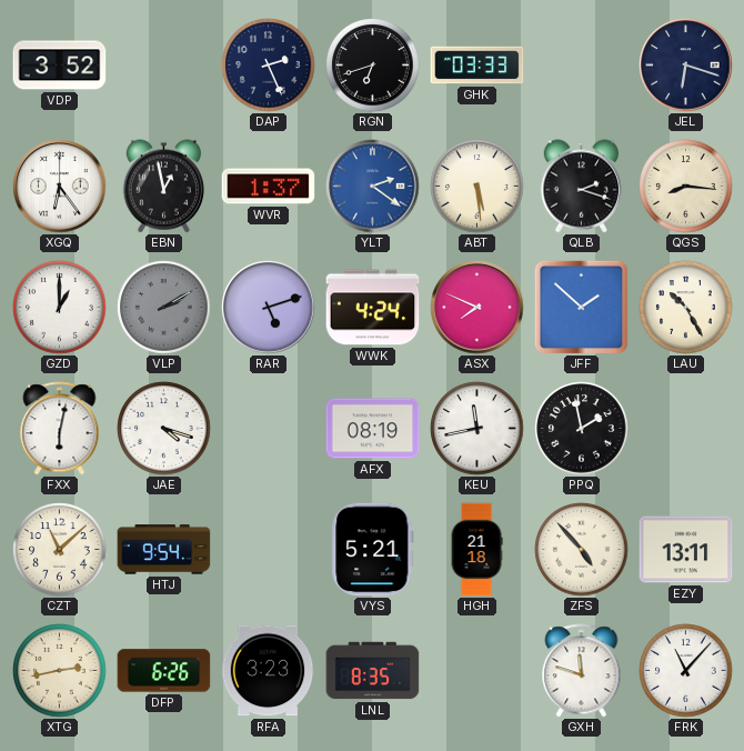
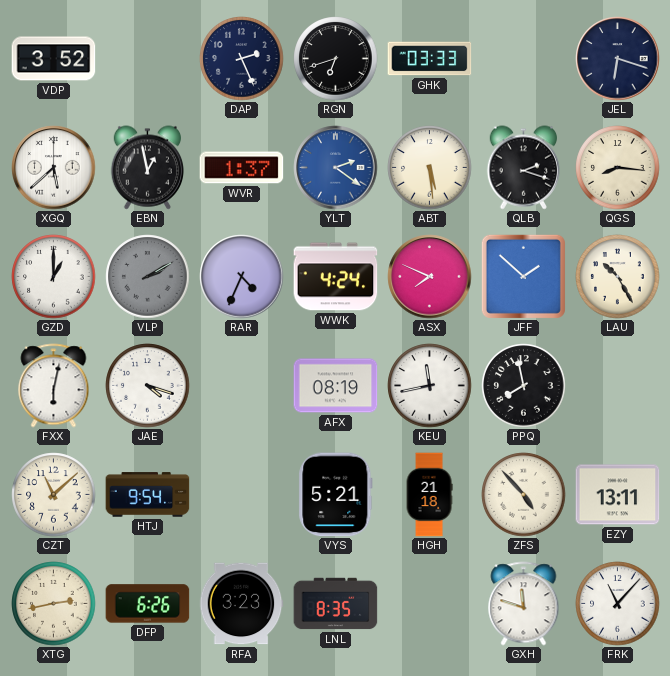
XGQ: 6:24 -> 5:38
RAR: 5:12 -> 4:34
PPQ: 1:58 -> 7:58
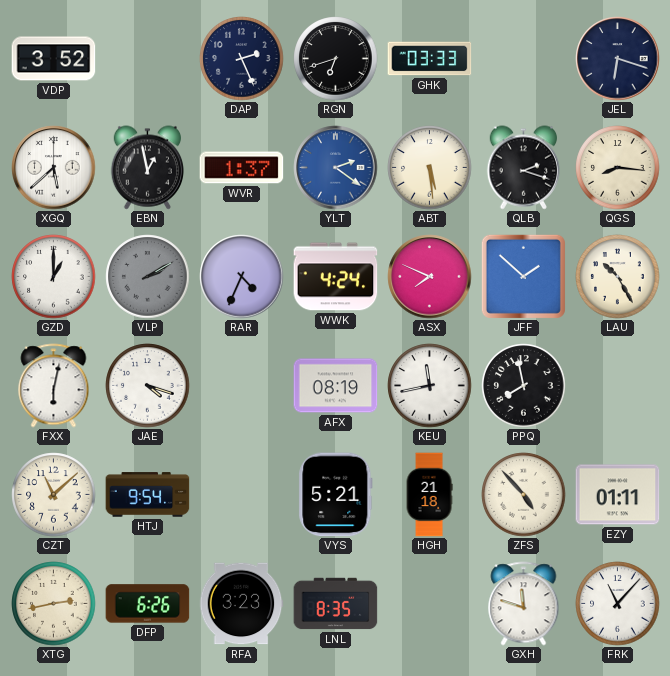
EZY: 13:11 -> 01:11
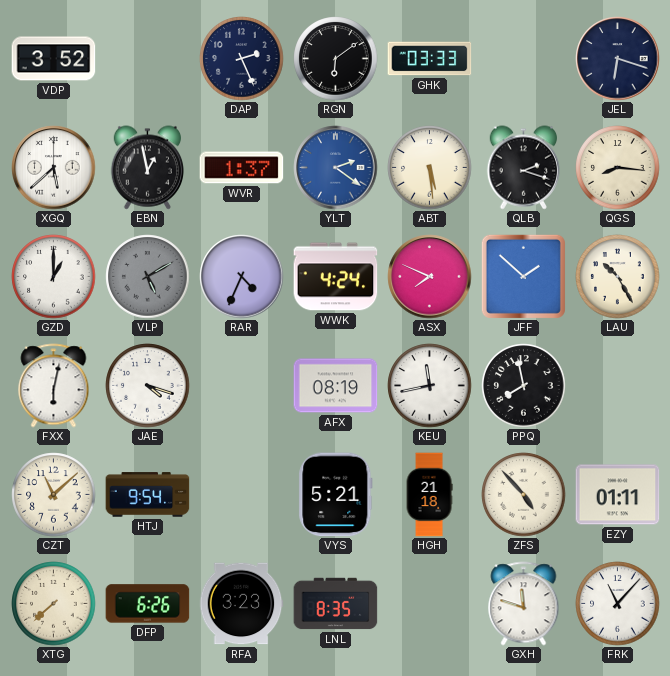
RGN: 6:42 -> 6:09
VLP: 2:10 -> 5:10
XTG: 2:43 -> 7:38
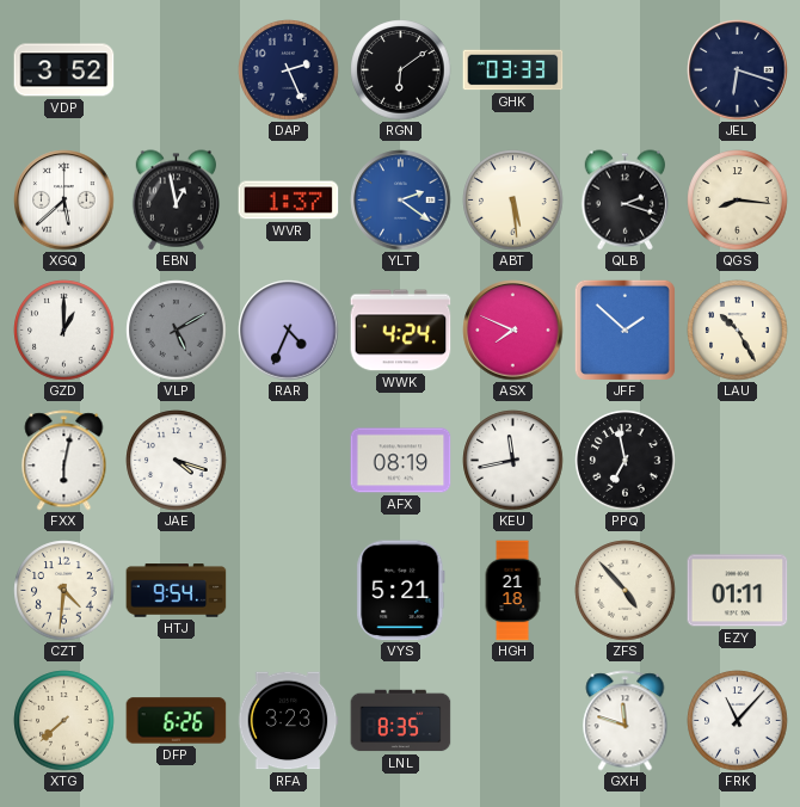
PPQ: 7:58 -> 6:58
CZT: 11:08 -> 4:31
